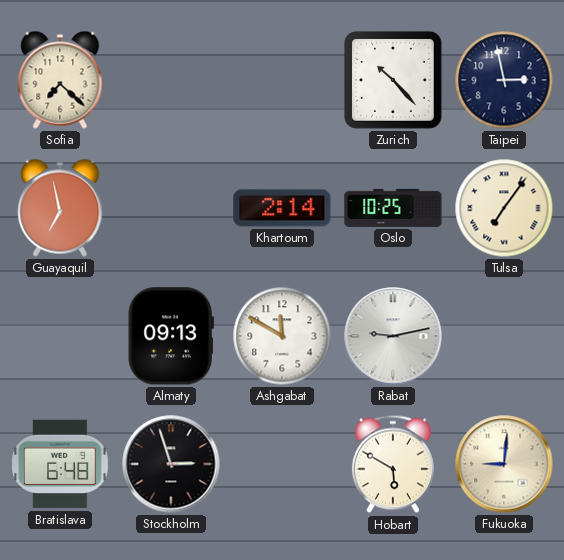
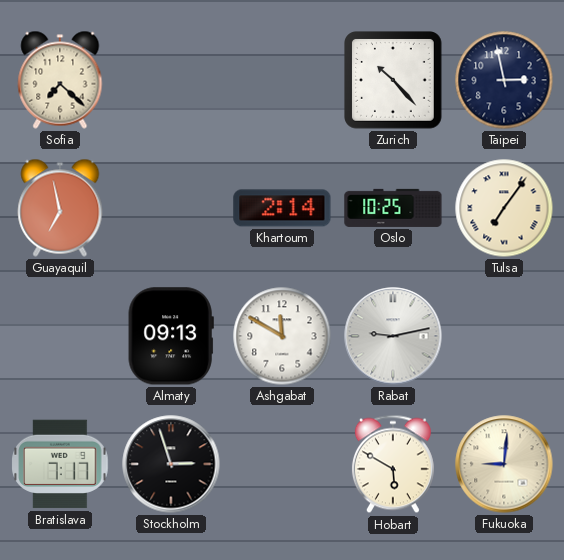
Bratislava: 6:48 -> 7:17
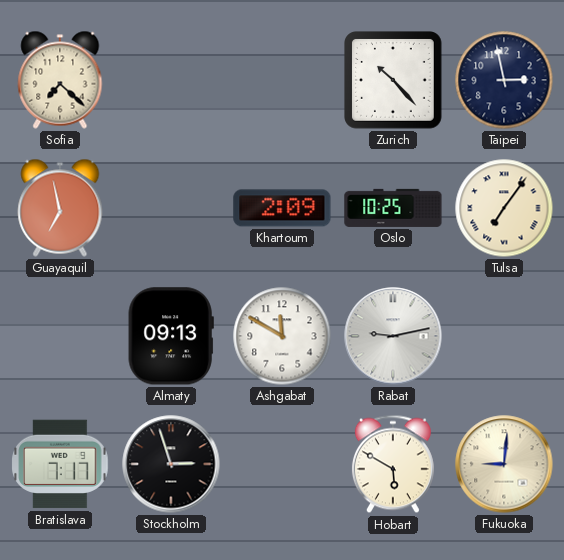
Khartoum: 2:14 -> 2:09
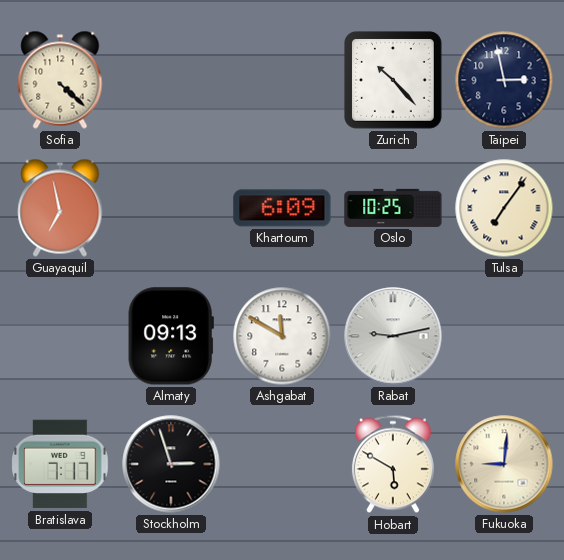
Sofia: 7:22 -> 4:22
Khartoum: 2:09 -> 6:09
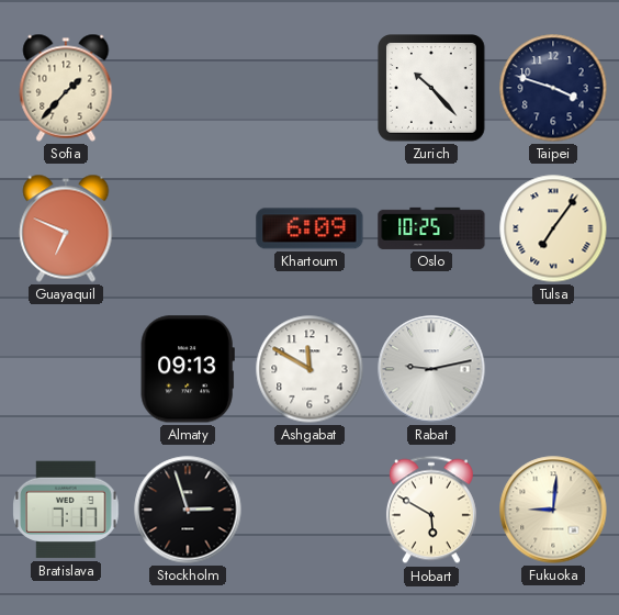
Sofia: 4:22 -> 1:37
Taipei: 2:58 -> 3:48
Guayaquil: 6:58 -> 6:49
